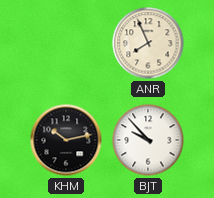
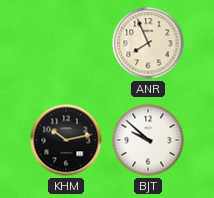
BJT: 9:53 -> 9:52
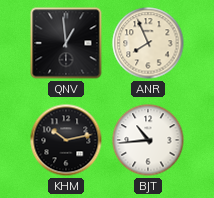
QNV: none -> 12:59
BJT: 9:52 -> 10:44
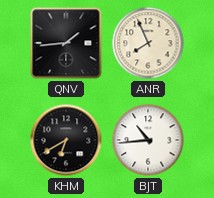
QNV: 12:59 -> 1:44
KHM: 10:13 -> 6:40
